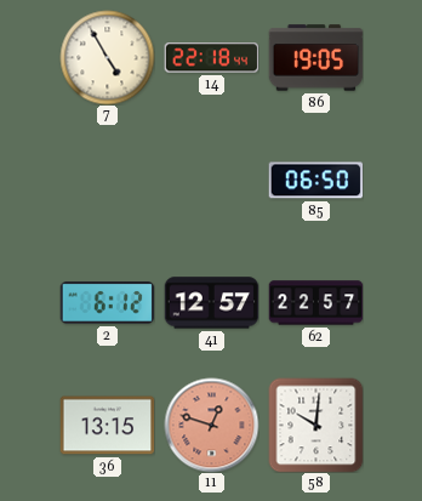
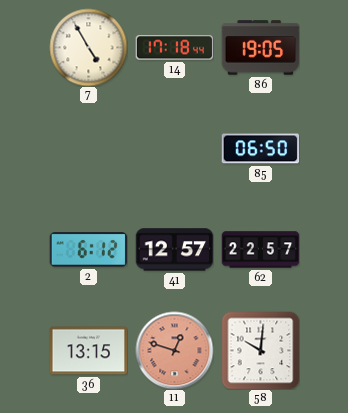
14: 22:18 -> 17:18
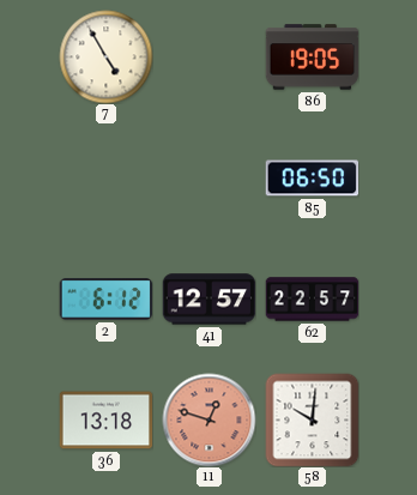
14: 17:18 -> none
36: 13:15 -> 13:18
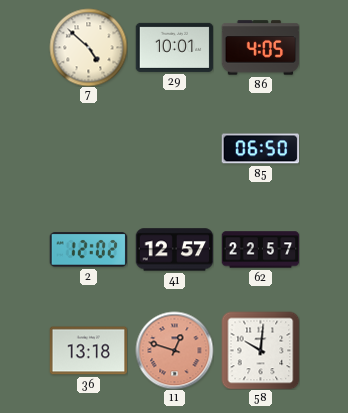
7: 4:55 -> 4:52
29: none -> 10:01
86: 19:05 -> 4:05
2: 6:12 -> 12:02
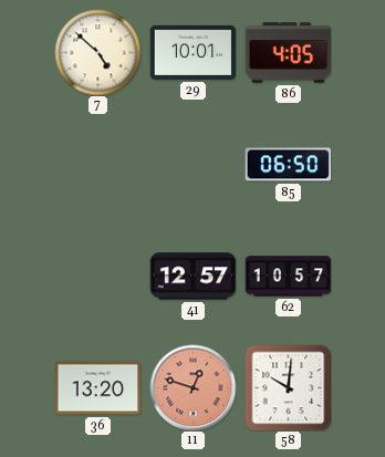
2: 12:02 -> none
62: 22:57 -> 10:57
36: 13:18 -> 13:20
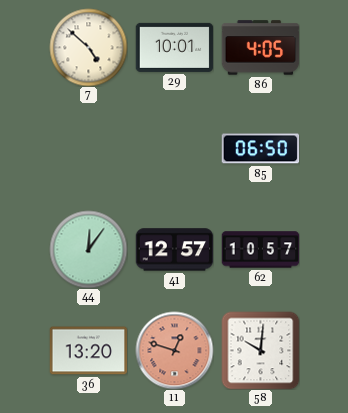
44: none -> 12:06
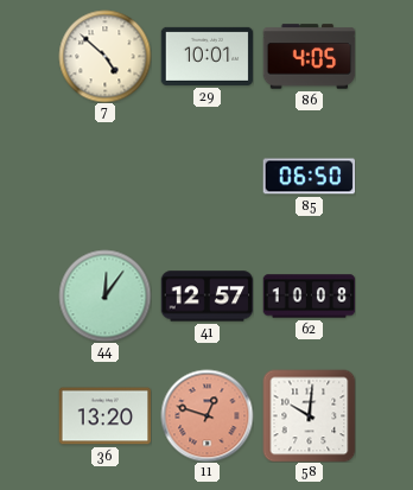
62: 10:57 -> 10:08
